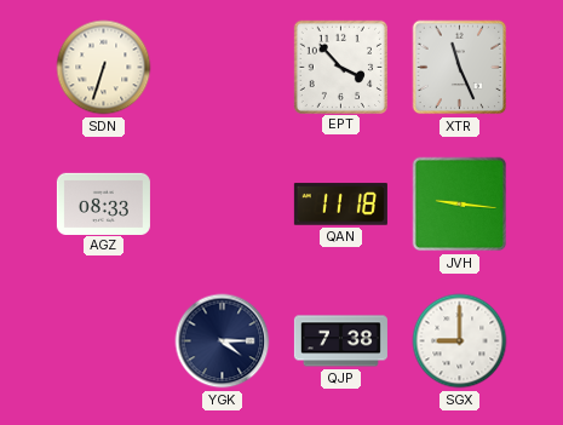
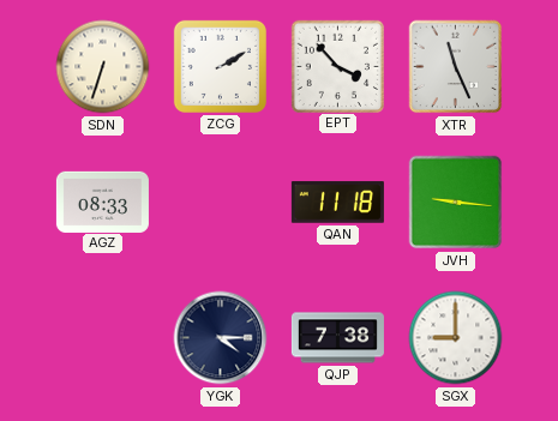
ZCG: none -> 2:10
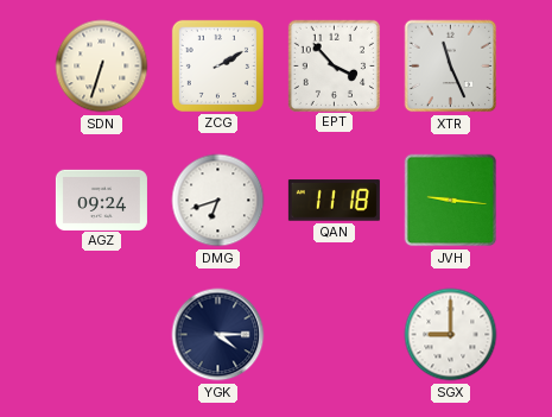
AGZ: 08:33 -> 09:24
DMG: none -> 6:42
QJP: 7:38 -> none
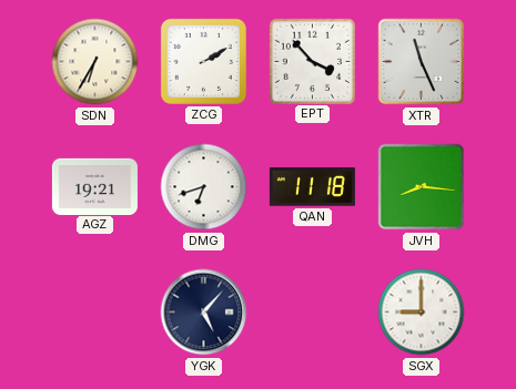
SDN: 6:33 -> 6:35
AGZ: 09:24 -> 19:21
JVH: 9:16 -> 8:16
YGK: 4:15 -> 5:07
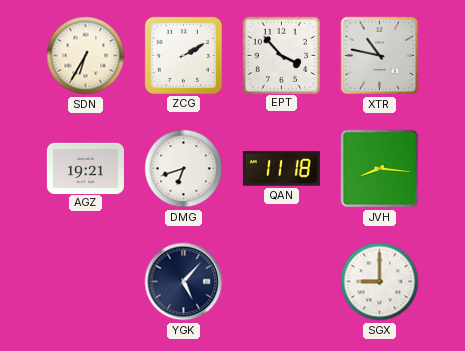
XTR: 11:26 -> 10:47
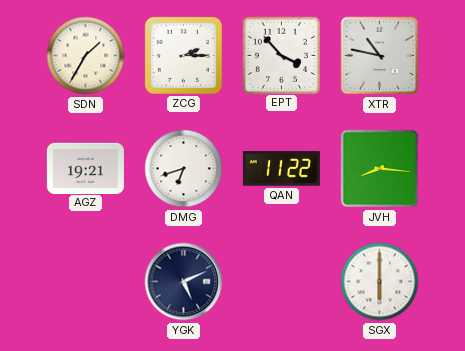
SDN: 6:35 -> 1:35
ZCG: 2:10 -> 2:15
QAN: 11:18 -> 11:22
YGK: 5:07 -> 5:11
SGX: 9:00 -> 6:00
